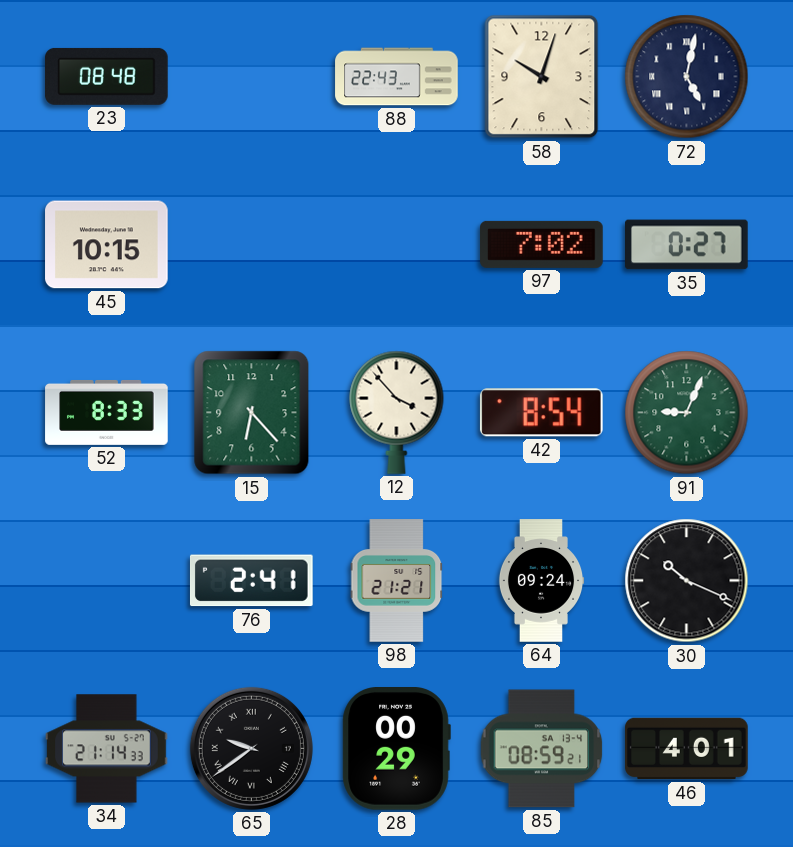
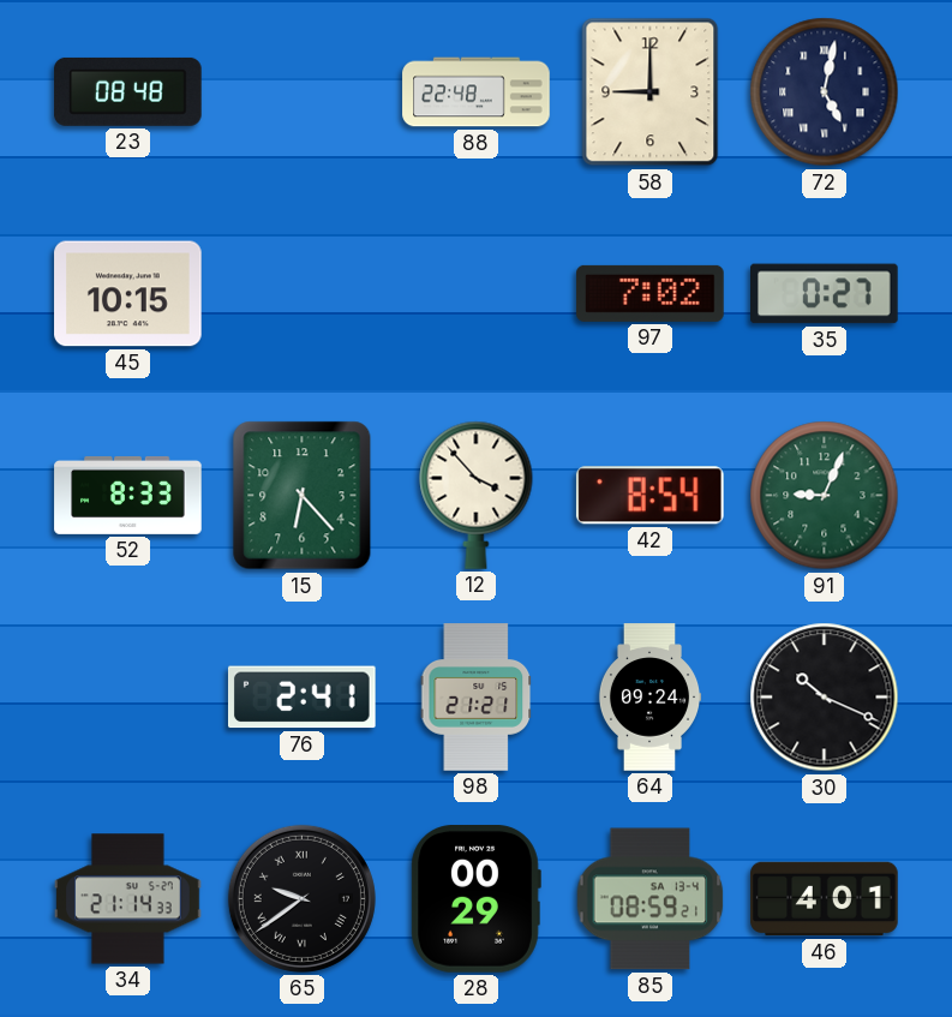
88: 22:43 -> 22:48
58: 10:03 -> 9:00
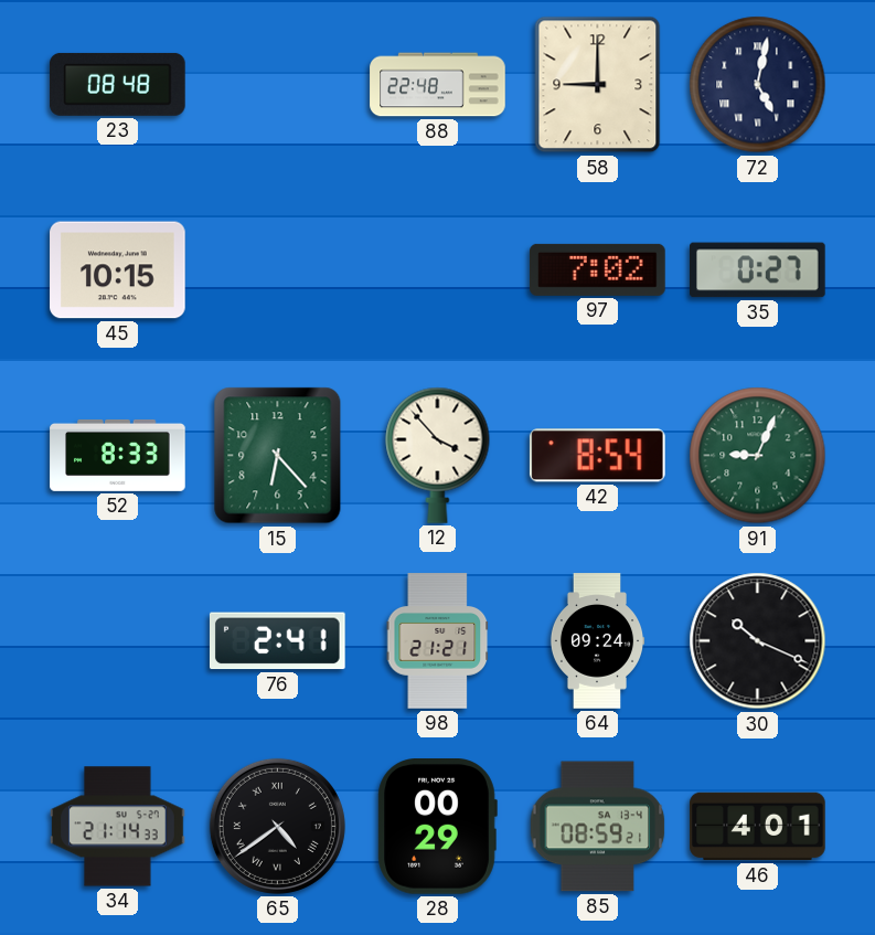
65: 9:39 -> 4:39
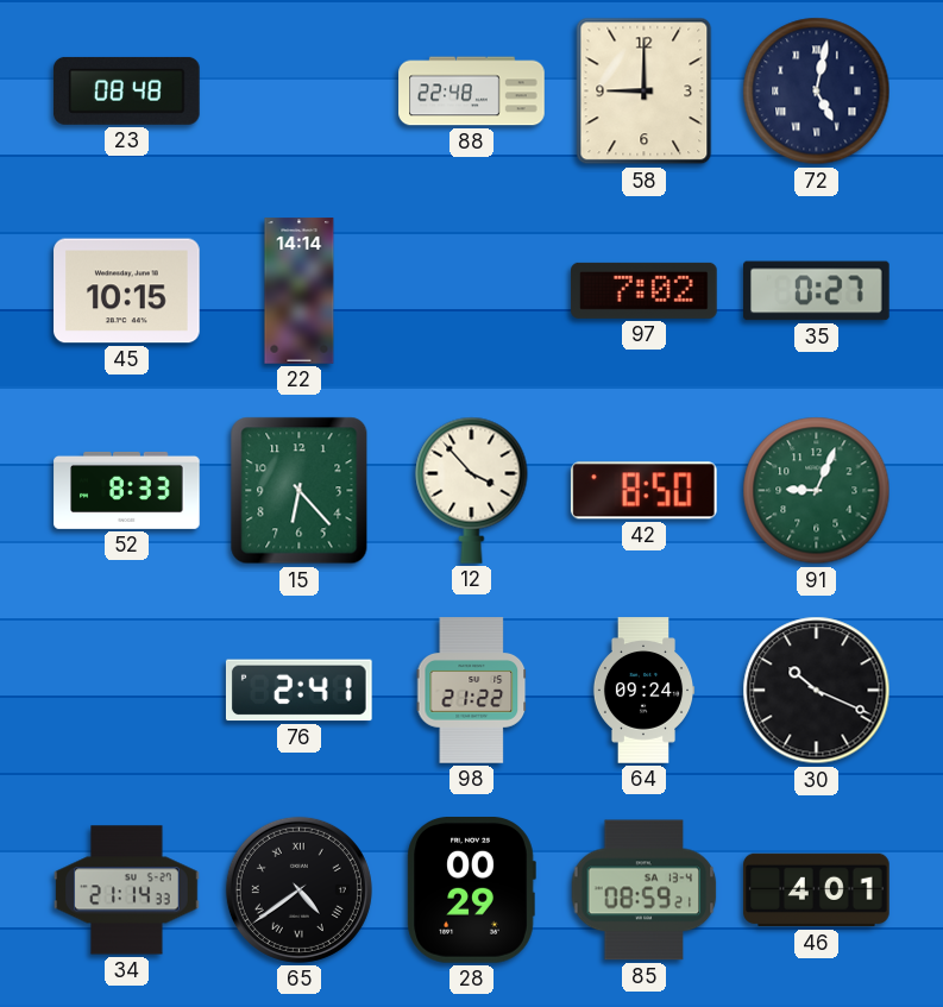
22: none -> 14:14
42: 8:54 -> 8:50
98: 21:21 -> 21:22
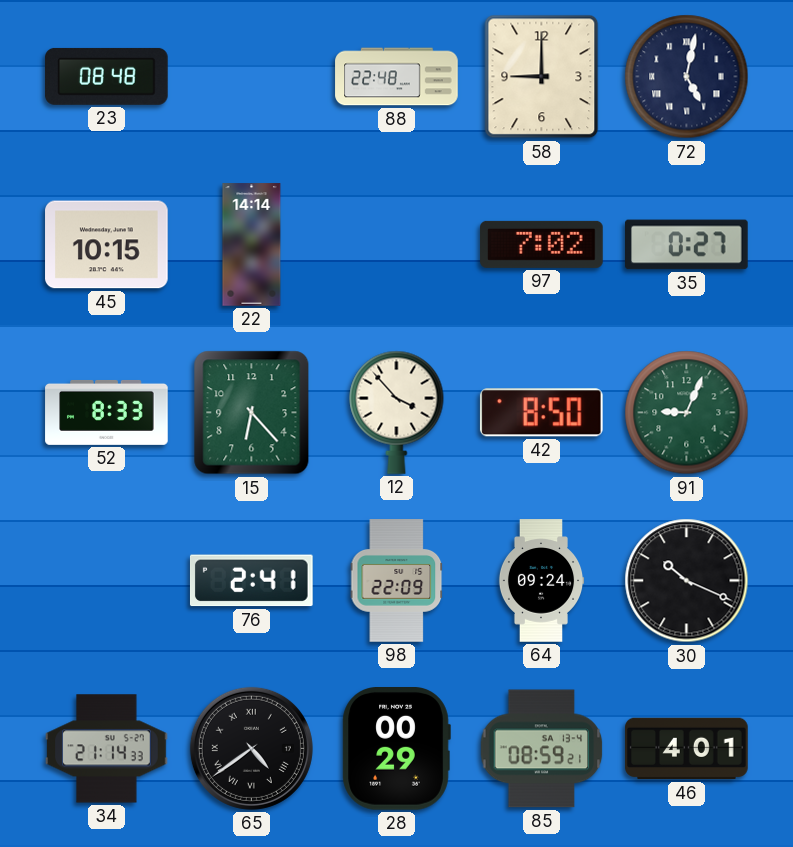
98: 21:22 -> 22:09
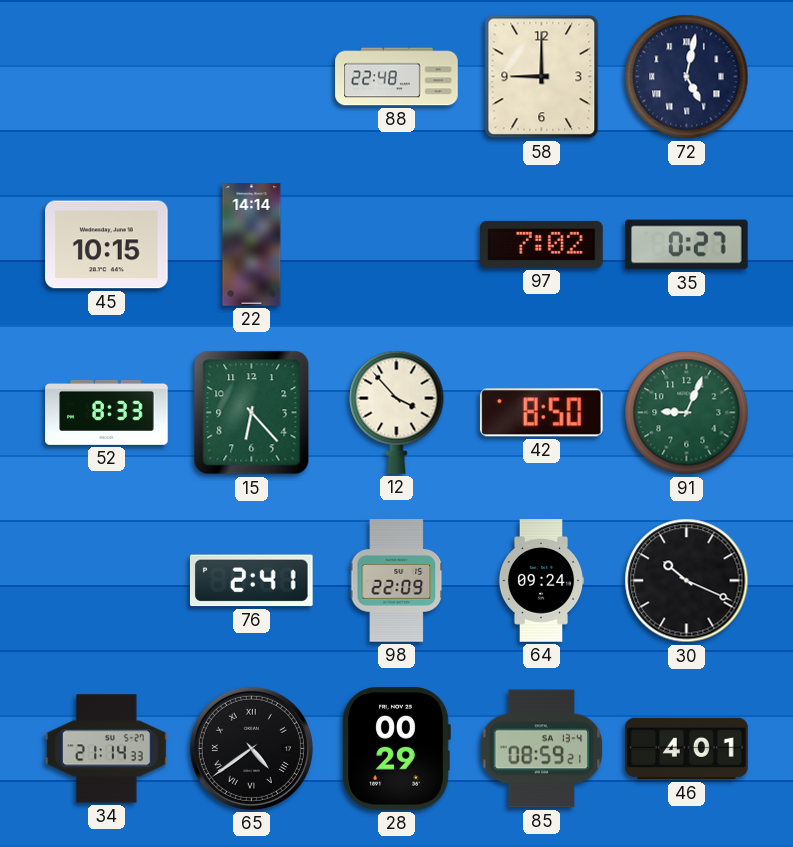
23: 08:48 -> none
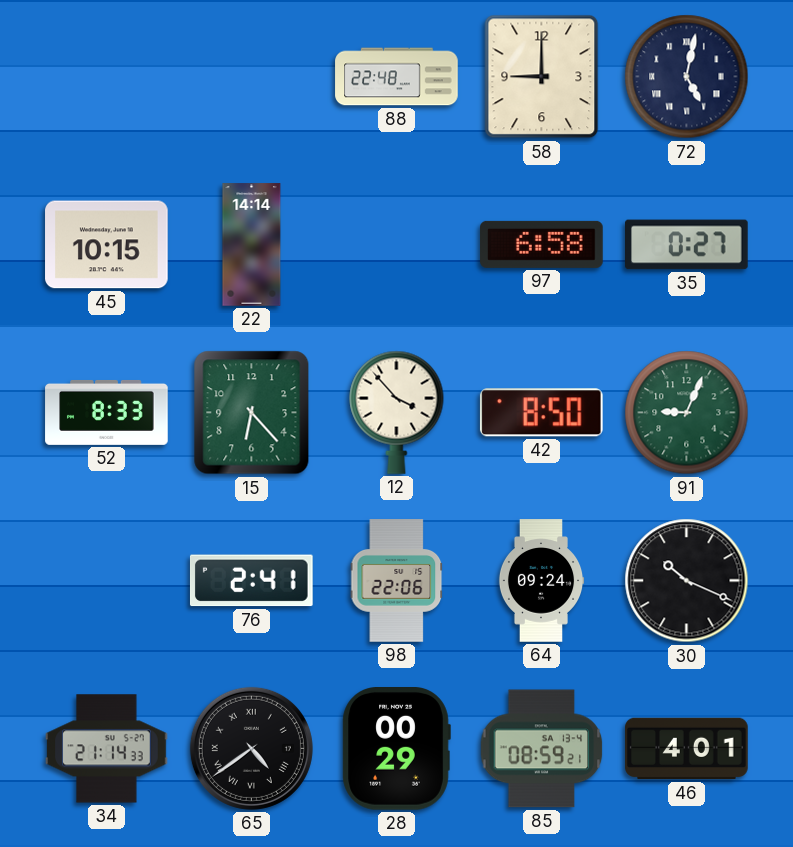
97: 7:02 -> 6:58
98: 22:09 -> 22:06
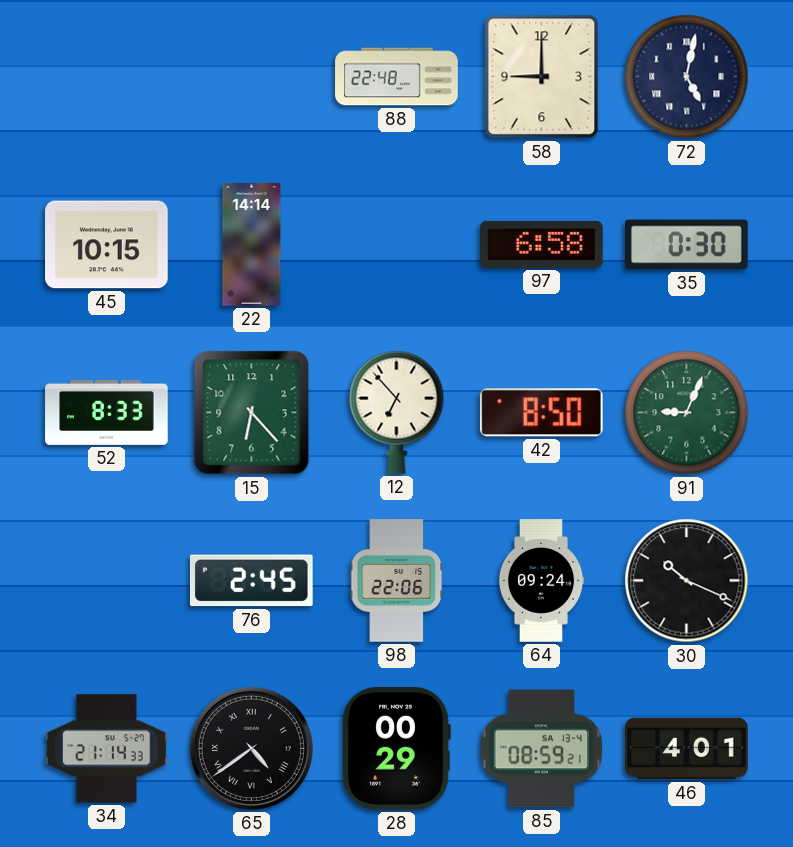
35: 0:27 -> 0:30
12: 3:53 -> 6:53
76: 2:41 -> 2:45
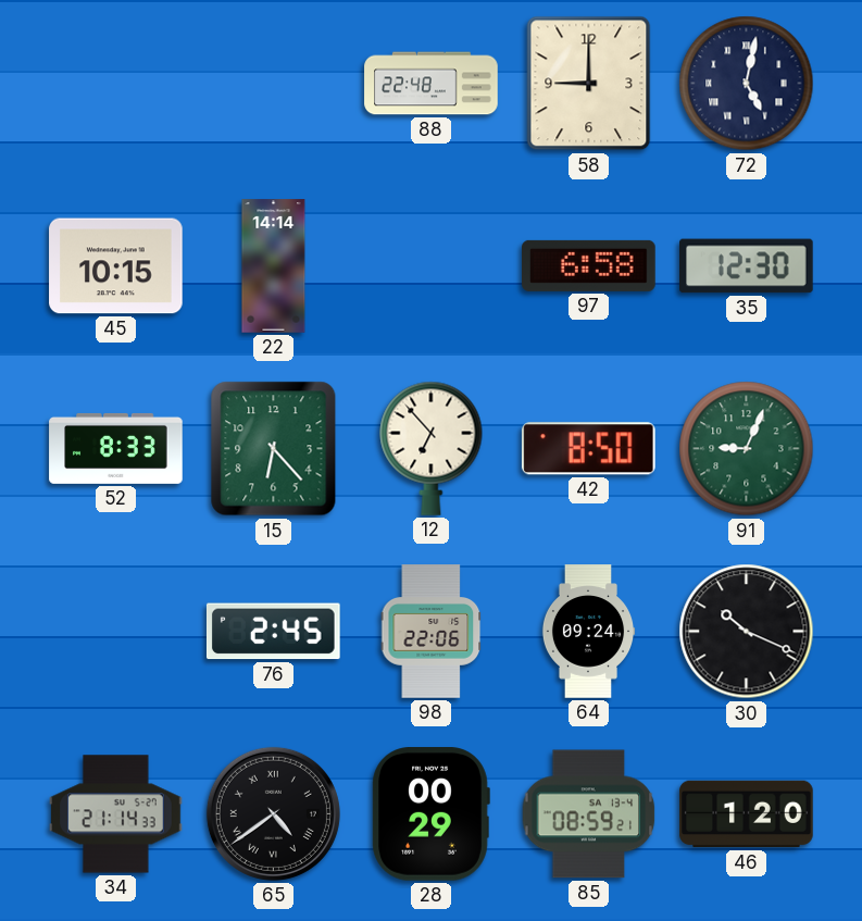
35: 0:30 -> 12:30
46: 4:01 -> 1:20
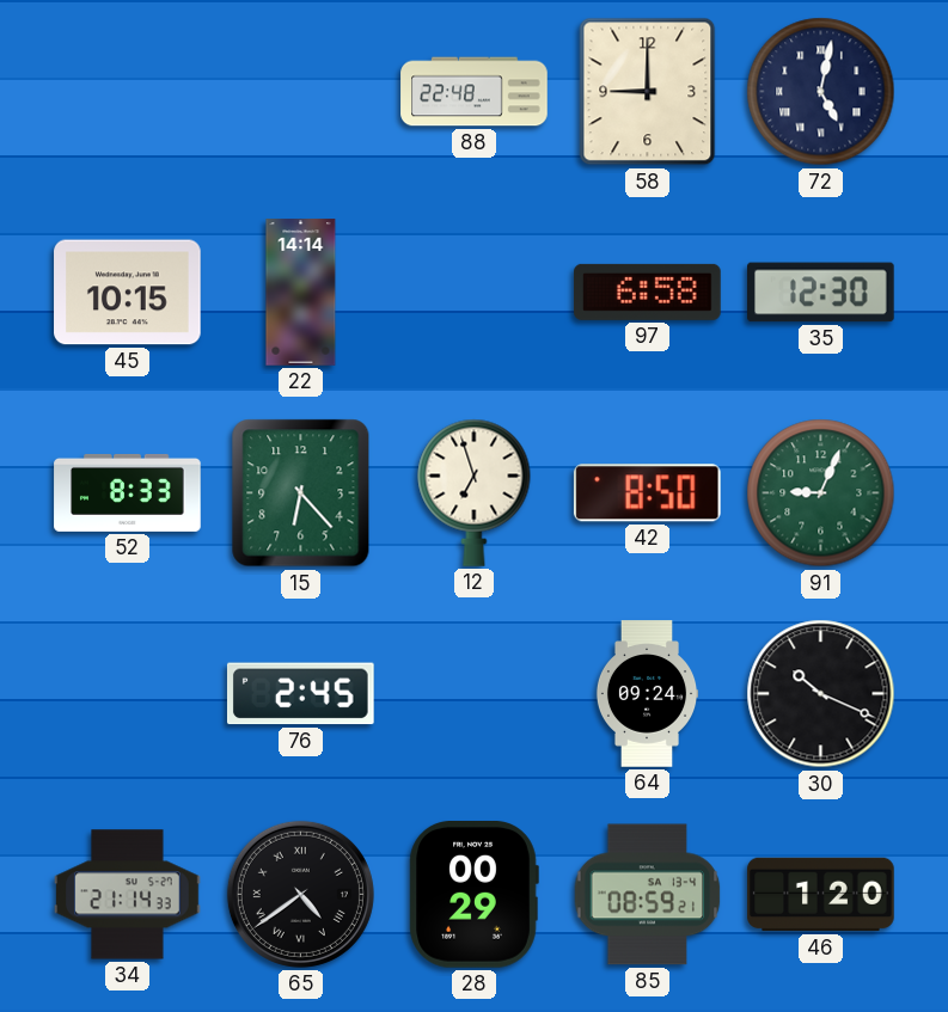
12: 6:53 -> 6:57
98: 22:06 -> none
